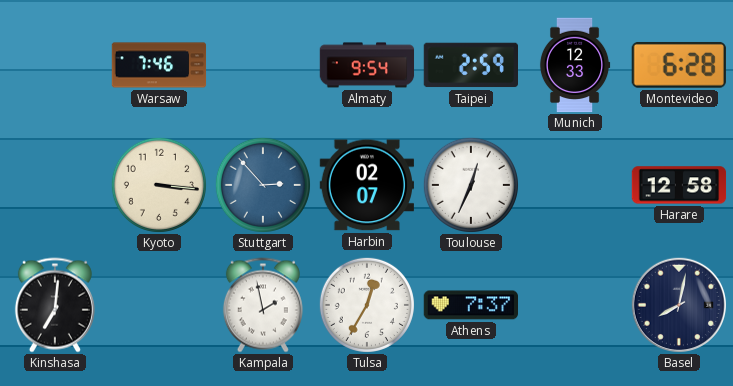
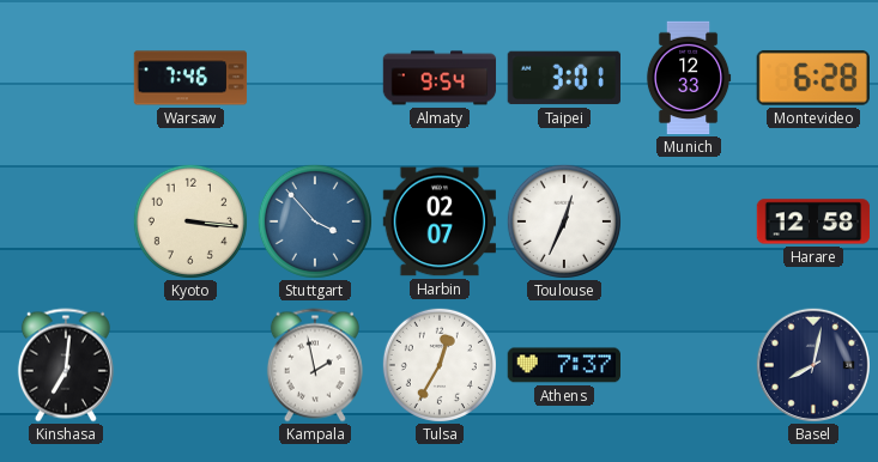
Taipei: 2:59 -> 3:01
Stuttgart: 2:53 -> 3:53
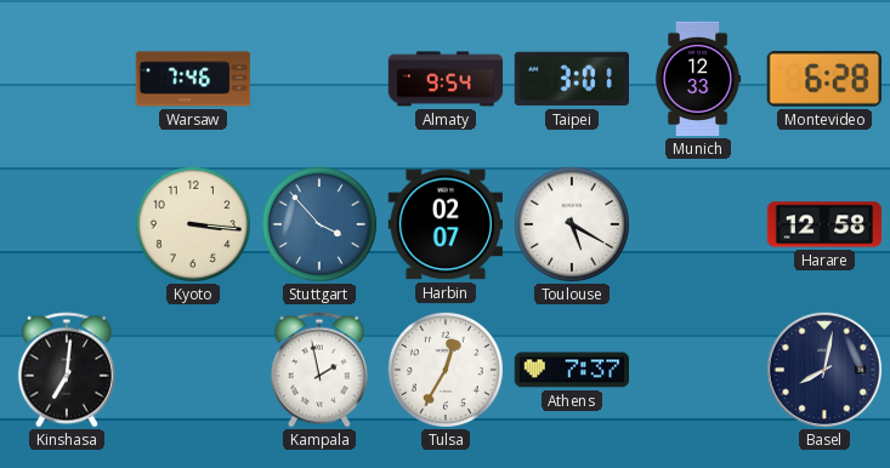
Toulouse: 12:34 -> 5:20
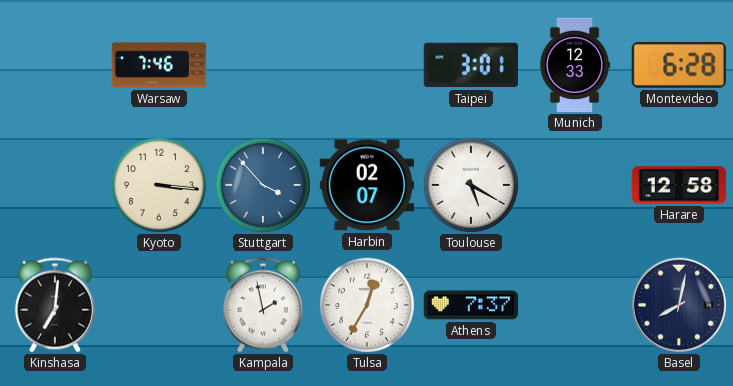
Almaty: 9:54 -> none
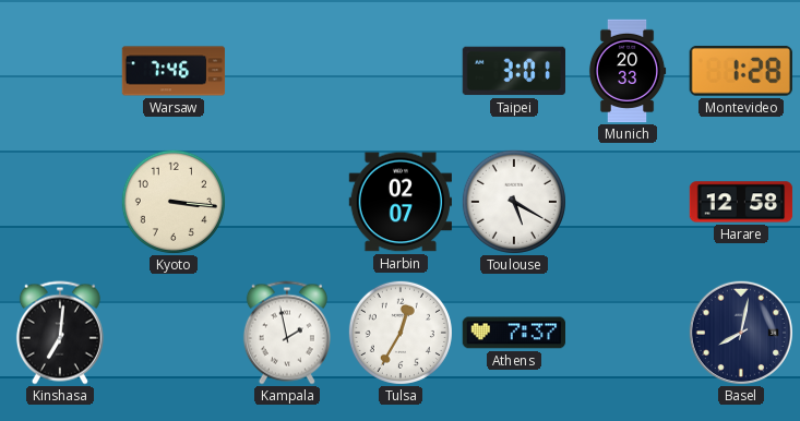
Munich: 12:33 -> 20:33
Montevideo: 6:28 -> 1:28
Stuttgart: 3:53 -> none
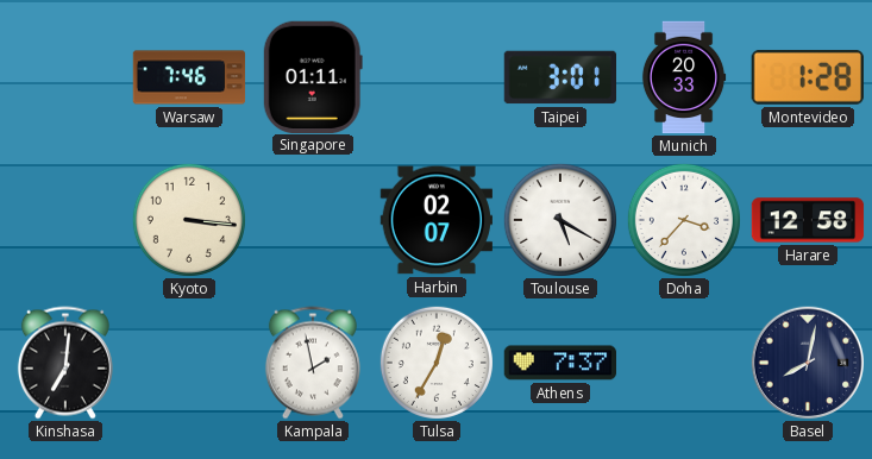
Singapore: none -> 01:11
Doha: none -> 3:37
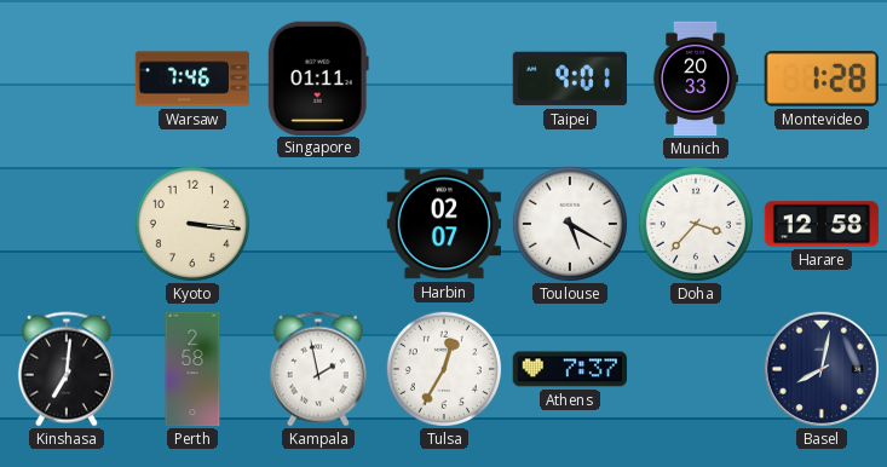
Taipei: 3:01 -> 9:01
Perth: none -> 2:58
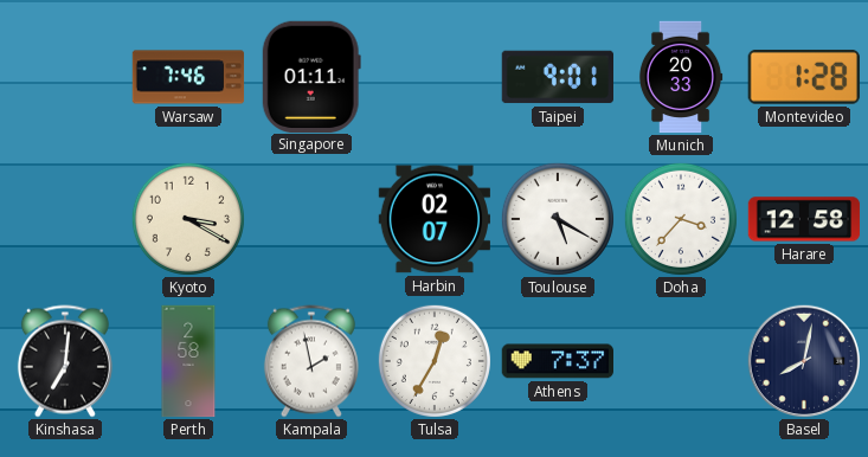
Kyoto: 3:16 -> 3:20
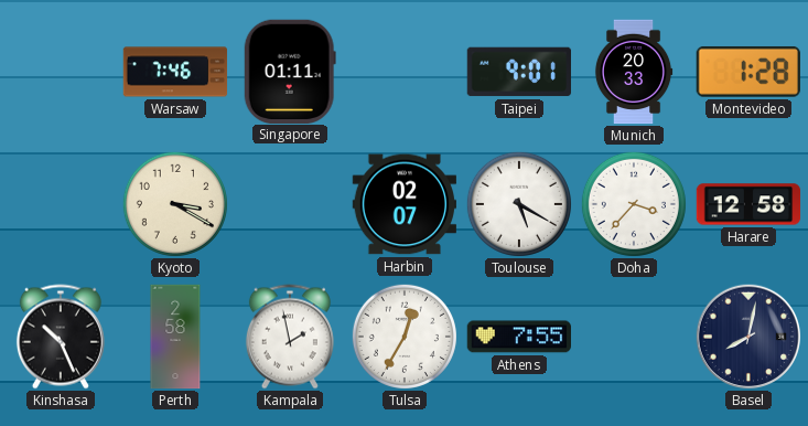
Kinshasa: 7:01 -> 10:26
Athens: 7:37 -> 7:55
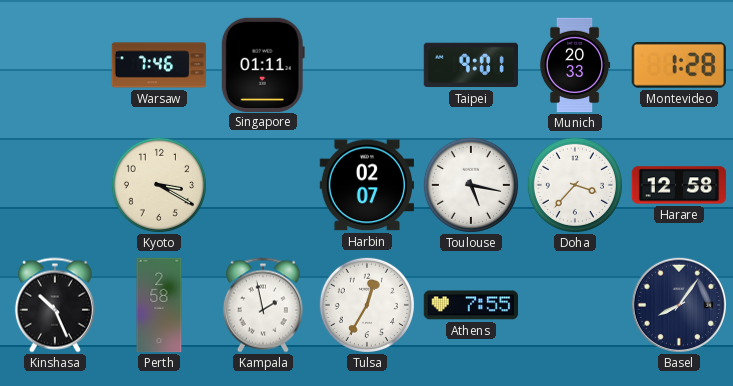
Toulouse: 5:20 -> 5:17
Basel: 8:02 -> 8:06
